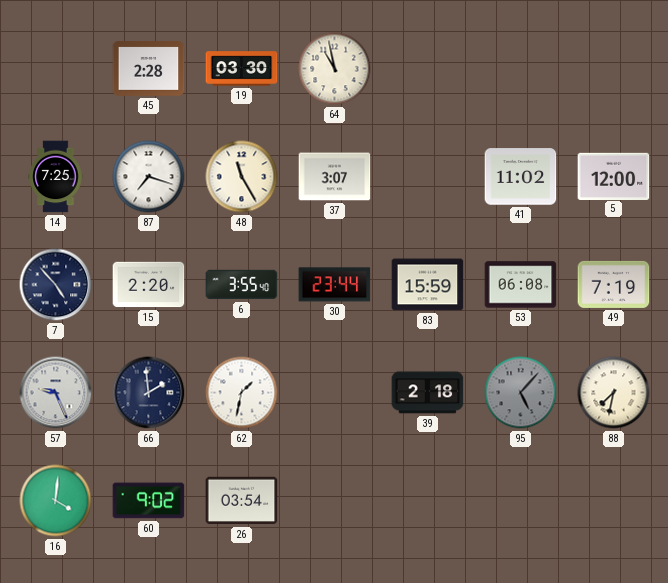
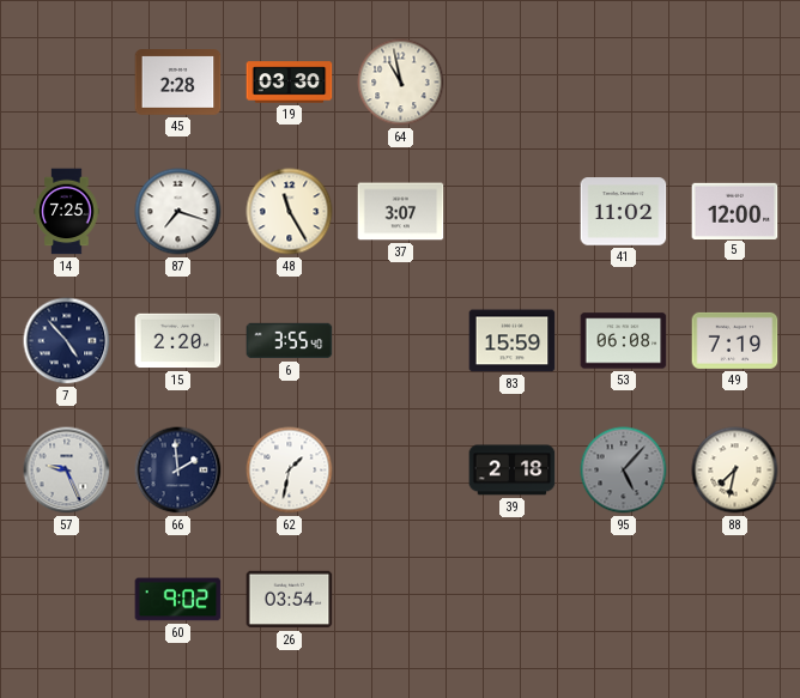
30: 23:44 -> none
16: 4:01 -> none
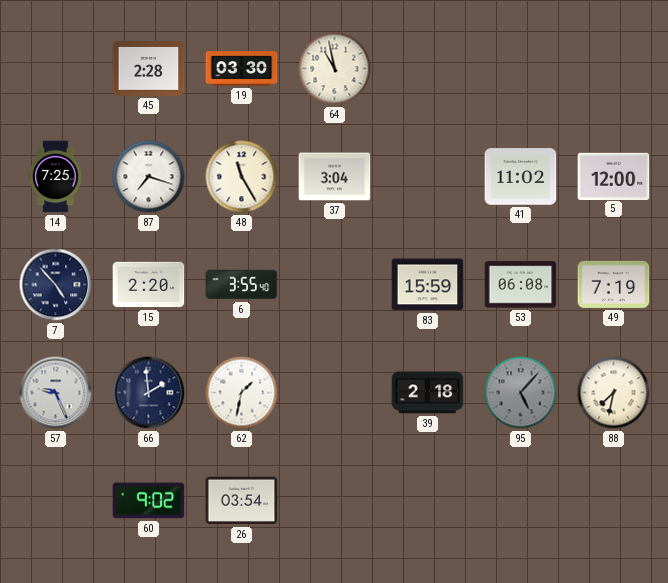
37: 3:07 -> 3:04
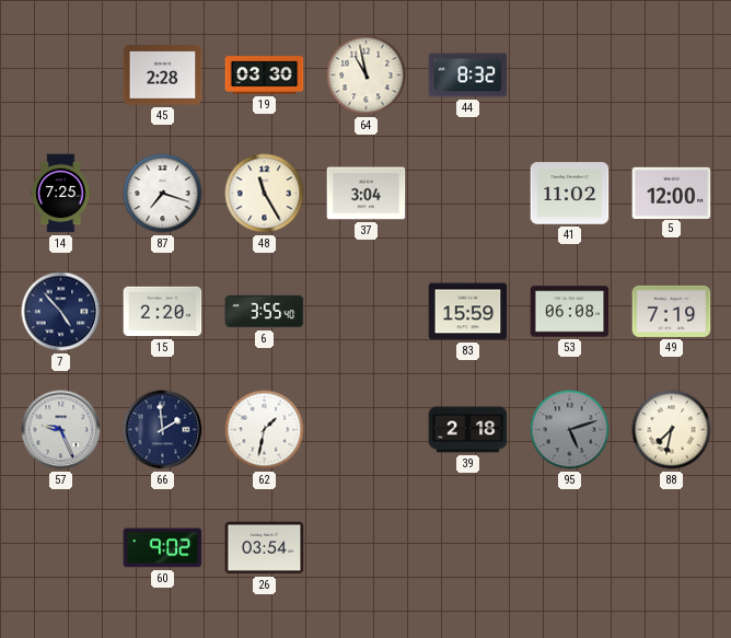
44: none -> 8:32
95: 5:07 -> 5:12
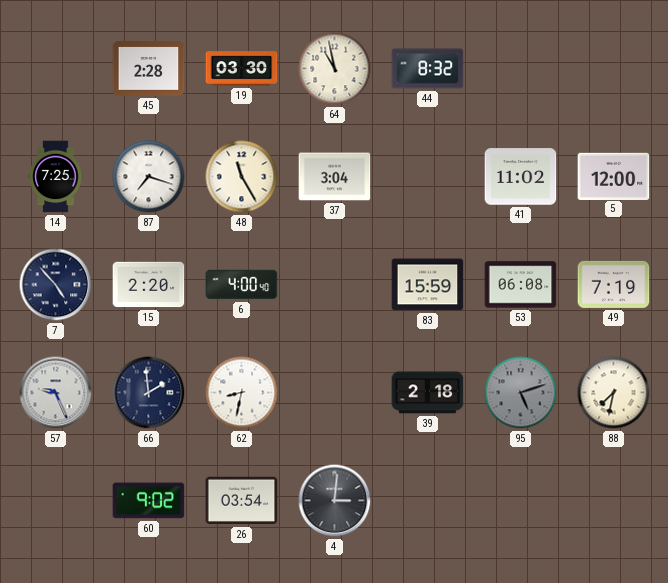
6: 3:55 -> 4:00
62: 1:32 -> 8:32
4: none -> 3:01
